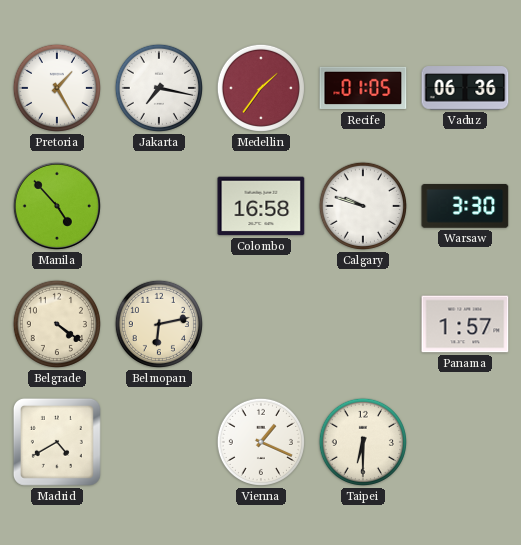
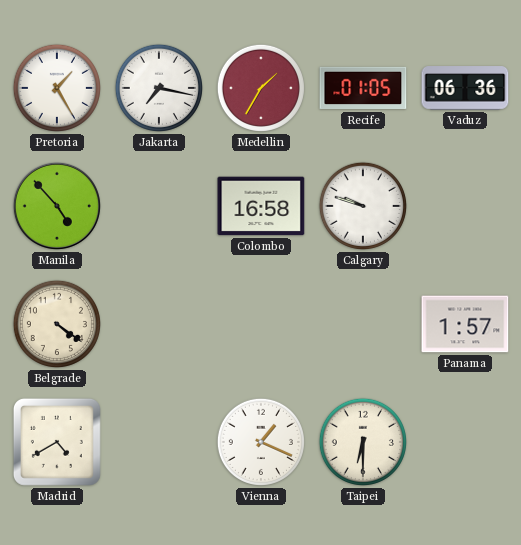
Medellin: 1:36 -> 1:35
Warsaw: 3:30 -> none
Belmopan: 6:13 -> none
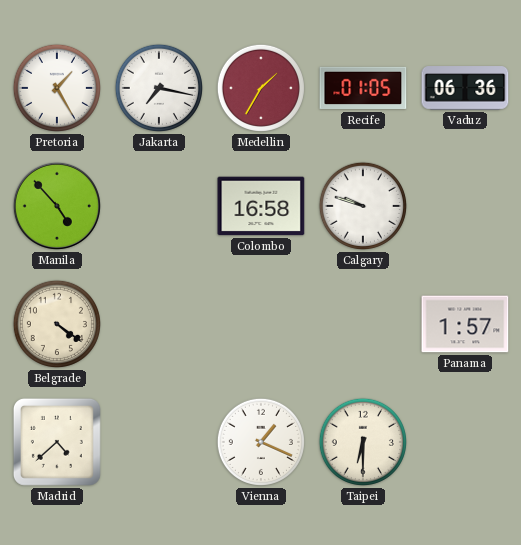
Madrid: 4:40 -> 4:38
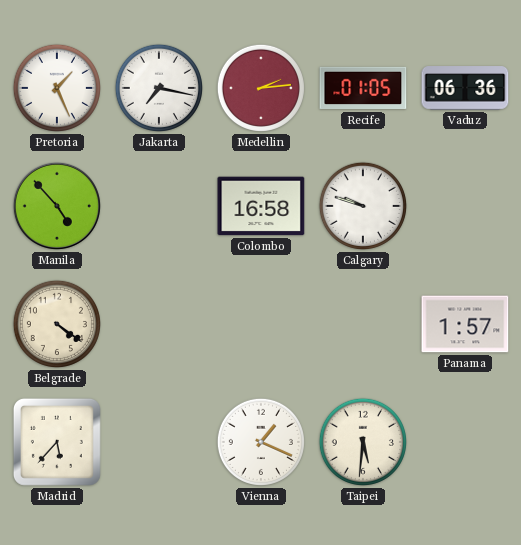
Pretoria: 1:25 -> 1:26
Medellin: 1:35 -> 2:14
Madrid: 4:38 -> 5:37
Taipei: 6:30 -> 5:31
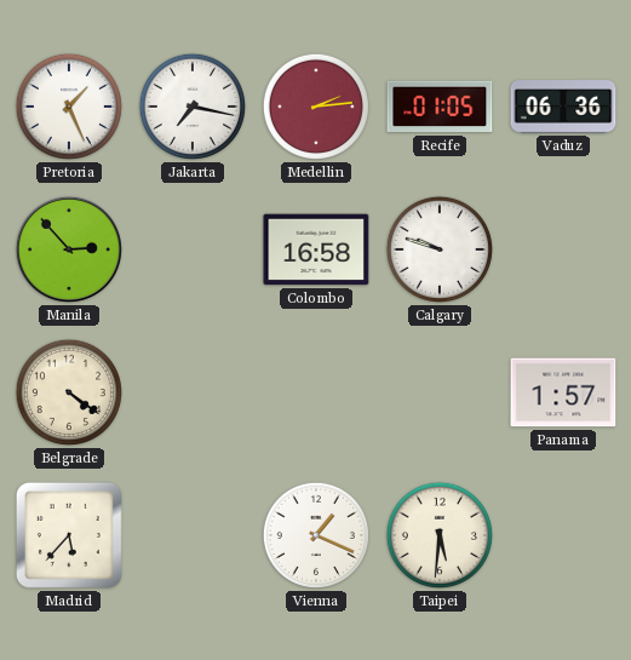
Manila: 4:53 -> 2:53
